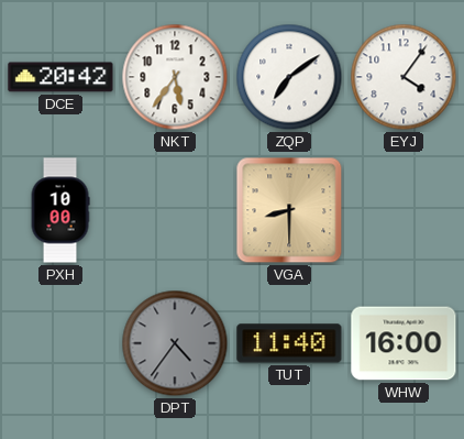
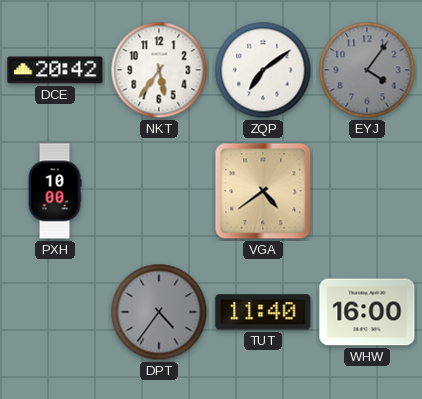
EYJ dial: white -> grey
VGA: 8:30 -> 4:39
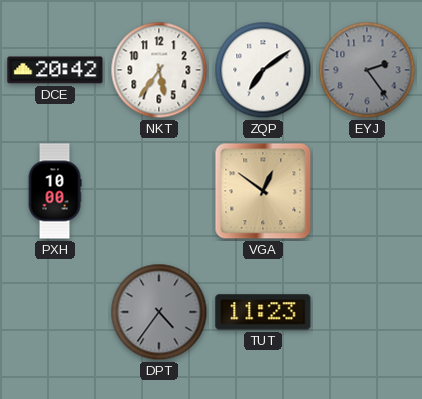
EYJ: 4:06 -> 2:24
VGA: 4:39 -> 12:51
TUT: 11:40 -> 11:23
WHW: 16:00 -> none
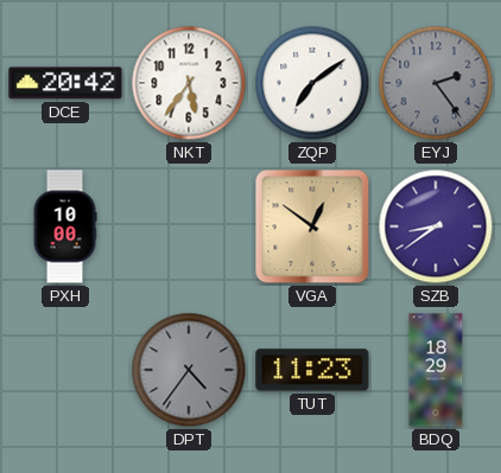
SZB: none -> 8:39
BDQ: none -> 18:29
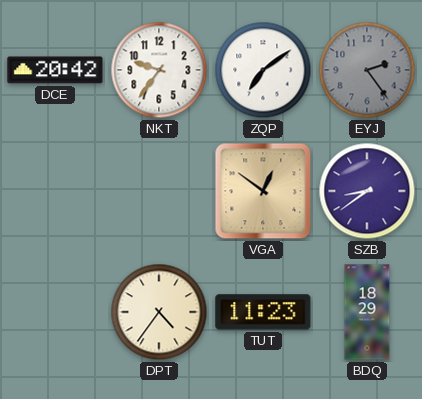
NKT: 5:36 -> 9:36
PXH: 10:00 -> none
DPT dial: grey -> cream
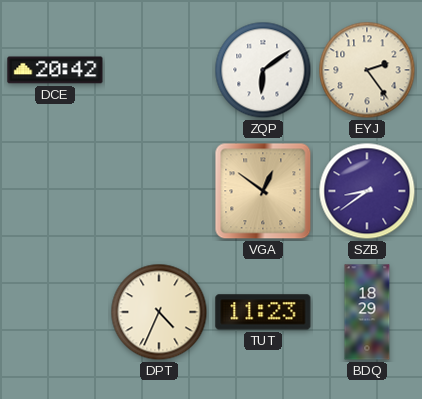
NKT: 9:36 -> none
ZQP: 7:09 -> 6:09
EYJ dial: grey -> cream
DPT: 4:36 -> 4:34
